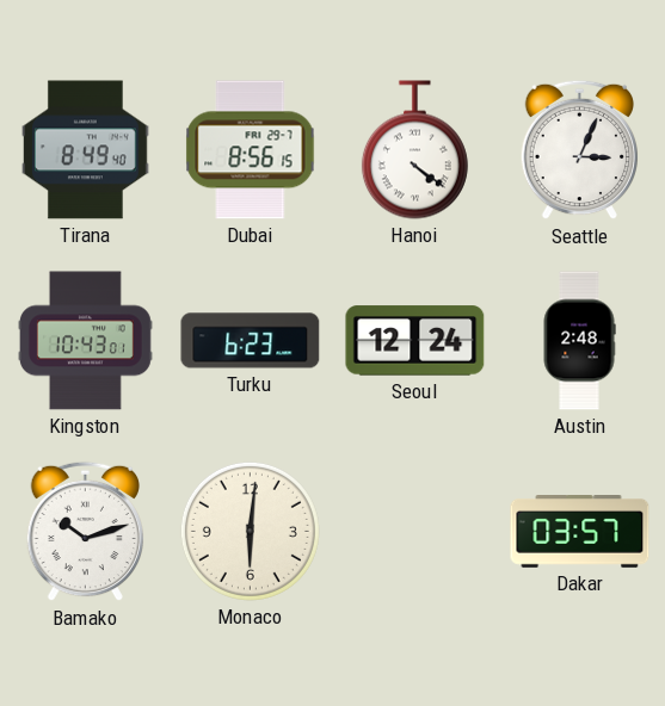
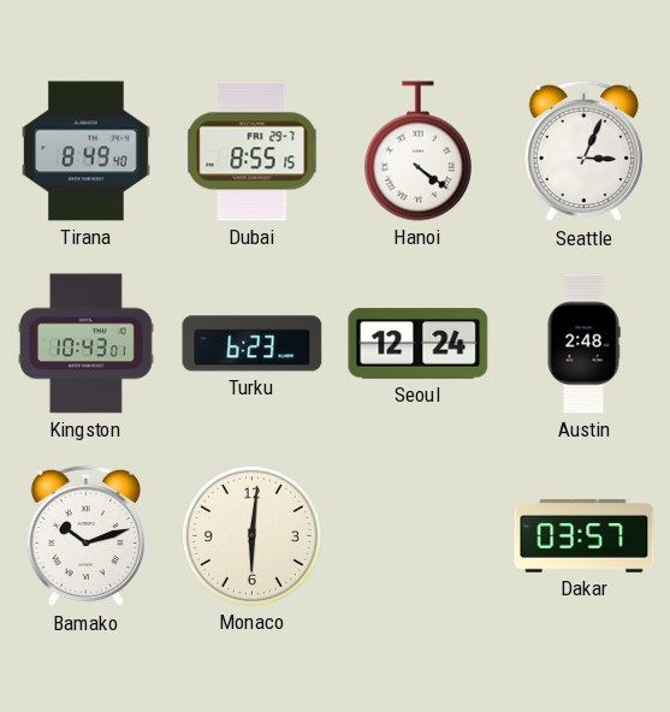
Dubai: 8:56 -> 8:55
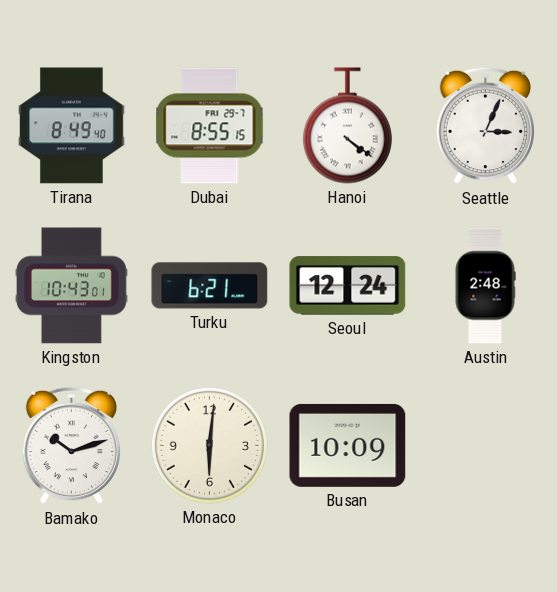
Turku: 6:23 -> 6:21
Busan: none -> 10:09
Dakar: 03:57 -> none
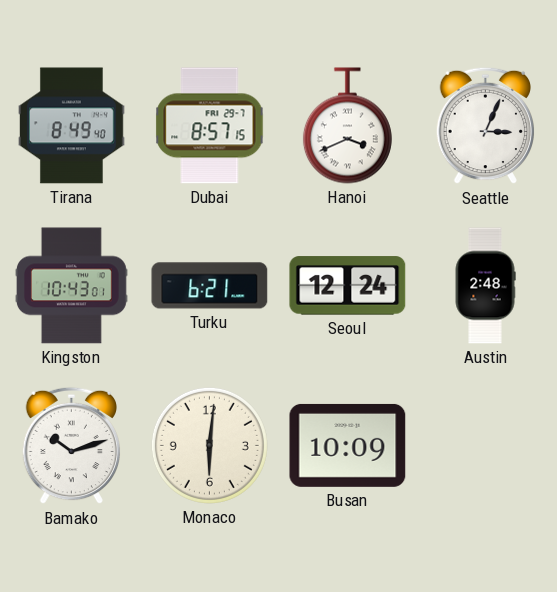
Dubai: 8:55 -> 8:57
Hanoi: 4:21 -> 3:41
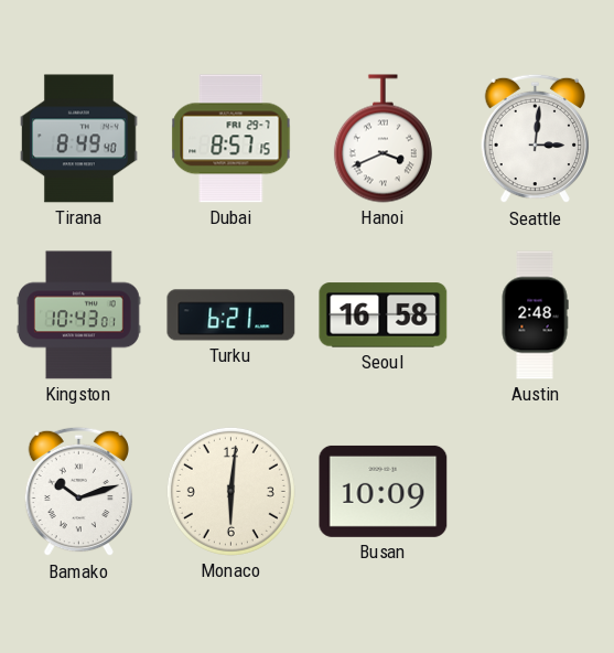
Seattle: 3:04 -> 3:01
Seoul: 12:24 -> 16:58
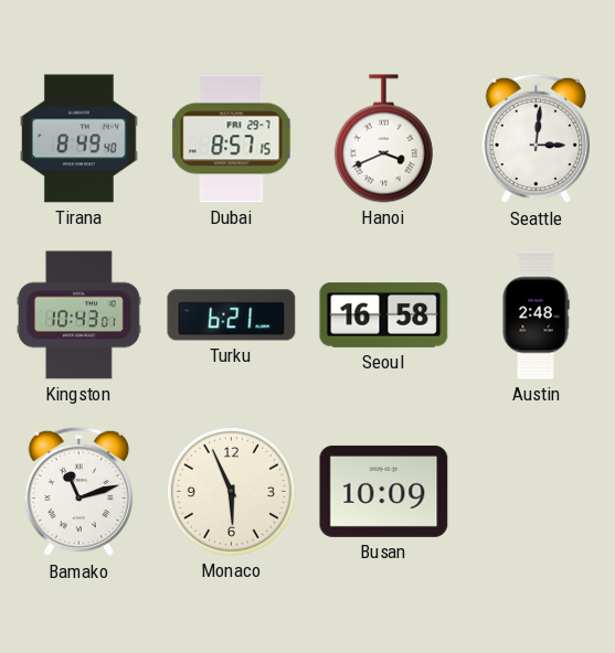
Bamako: 10:12 -> 11:12
Monaco: 6:01 -> 5:56
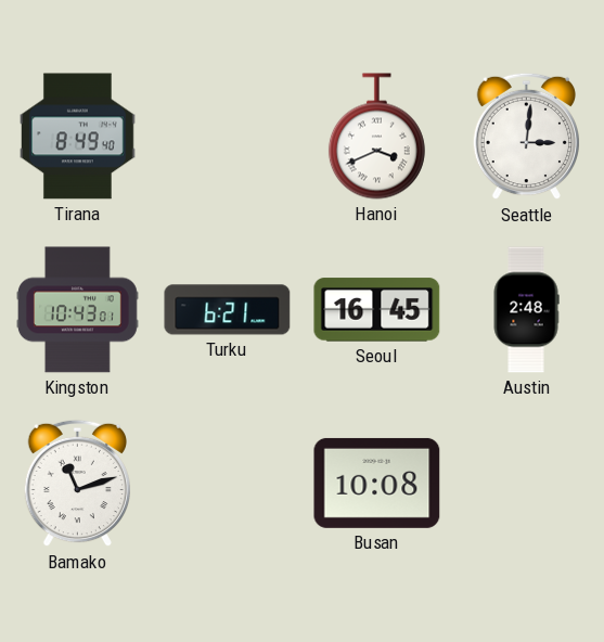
Dubai: 8:57 -> none
Seoul: 16:58 -> 16:45
Monaco: 5:56 -> none
Busan: 10:09 -> 10:08
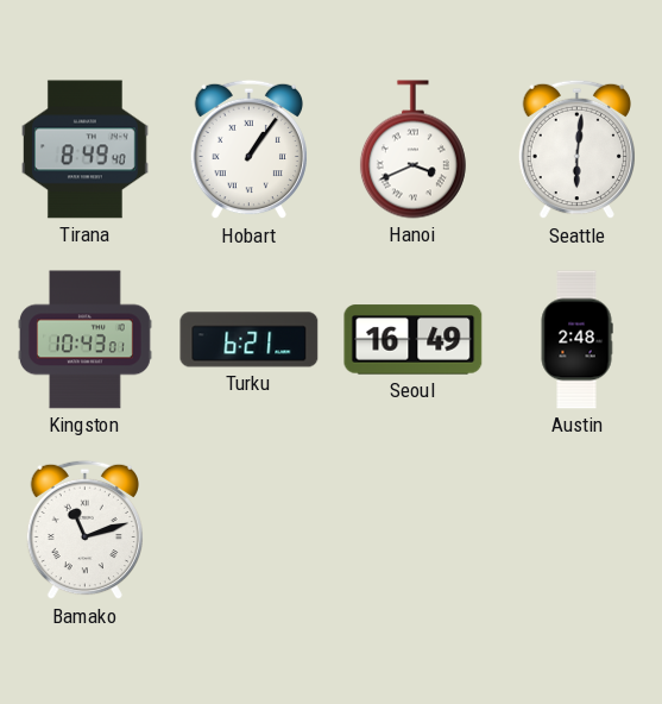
Hobart: none -> 1:06
Seattle: 3:01 -> 6:01
Seoul: 16:45 -> 16:49
Busan: 10:08 -> none
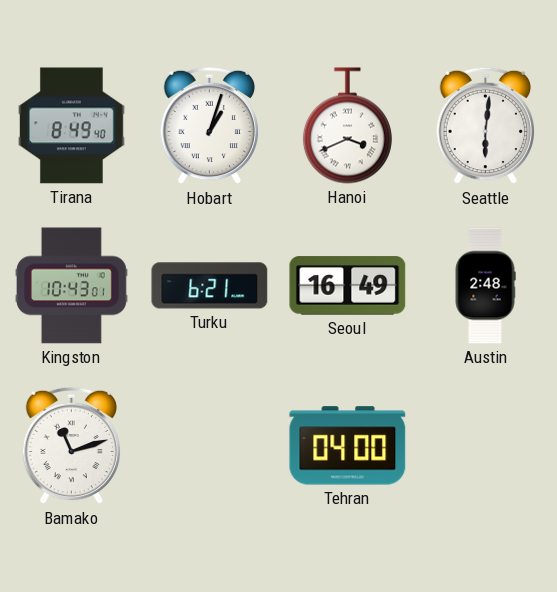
Hobart: 1:06 -> 1:03
Tehran: none -> 04:00
